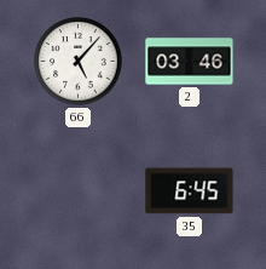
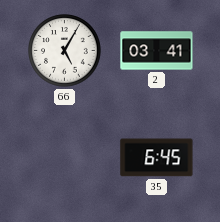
66: 5:07 -> 5:05
2: 03:46 -> 03:41
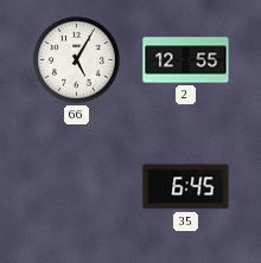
2: 03:41 -> 12:55
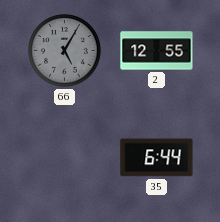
66 dial: white -> grey
35: 6:45 -> 6:44
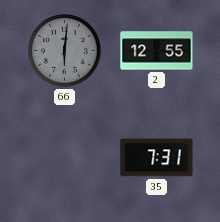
66: 5:05 -> 6:01
35: 6:44 -> 7:31
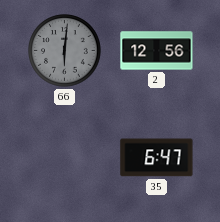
2: 12:55 -> 12:56
35: 7:31 -> 6:47
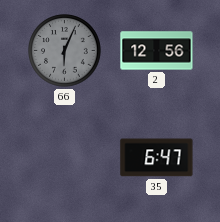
66: 6:01 -> 6:04
